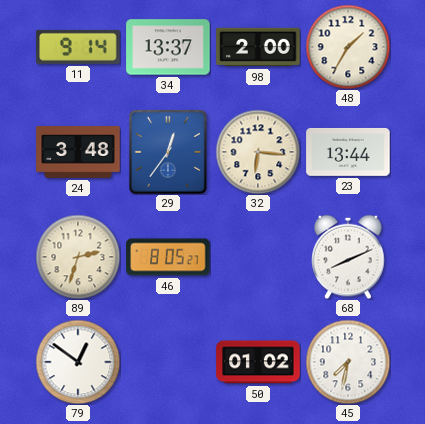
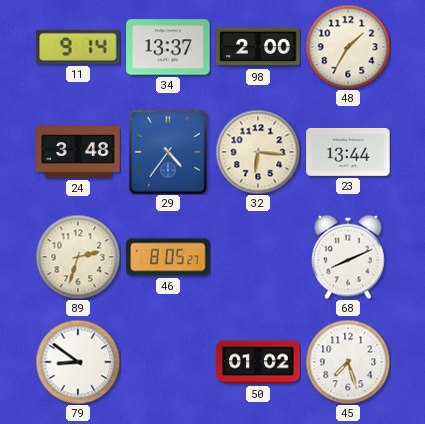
29: 12:36 -> 4:36
79: 12:51 -> 8:51
45: 7:32 -> 7:27
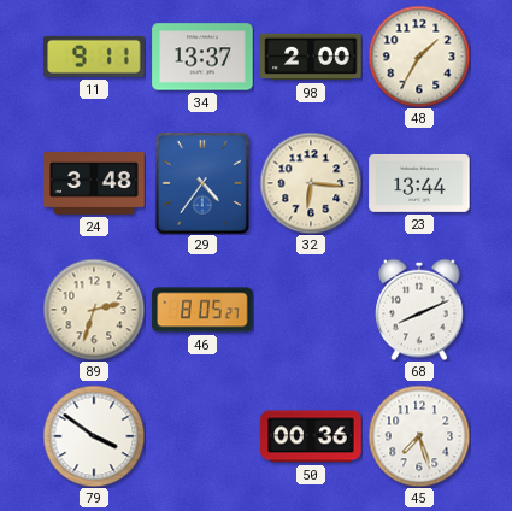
11: 9:14 -> 9:11
79: 8:51 -> 3:51
50: 01:02 -> 00:36
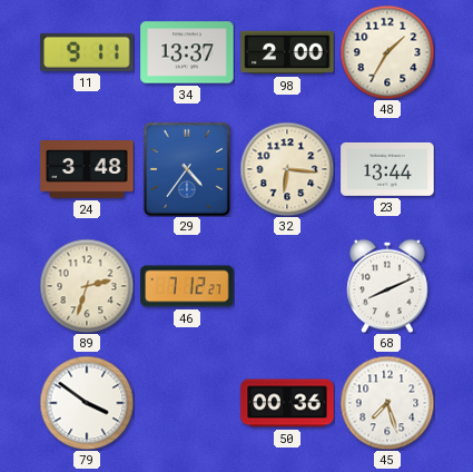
46: 8:05 -> 7:12
